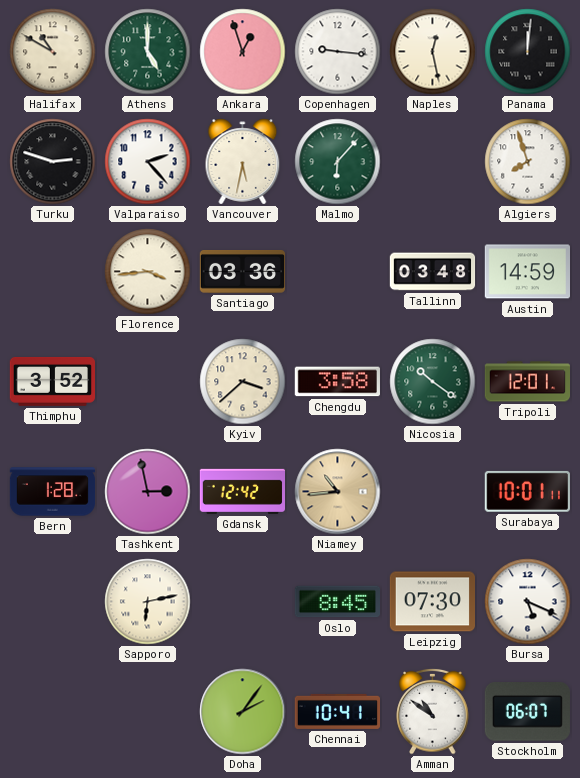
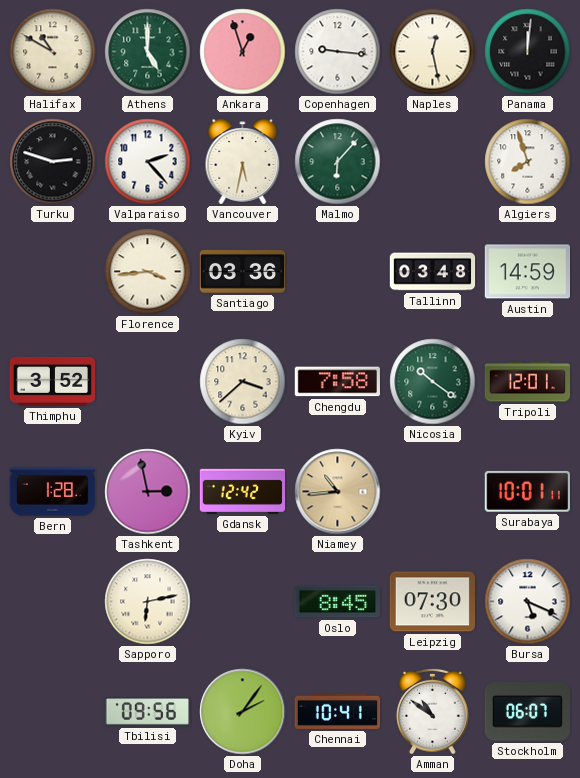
Chengdu: 3:58 -> 7:58
Tbilisi: none -> 09:56
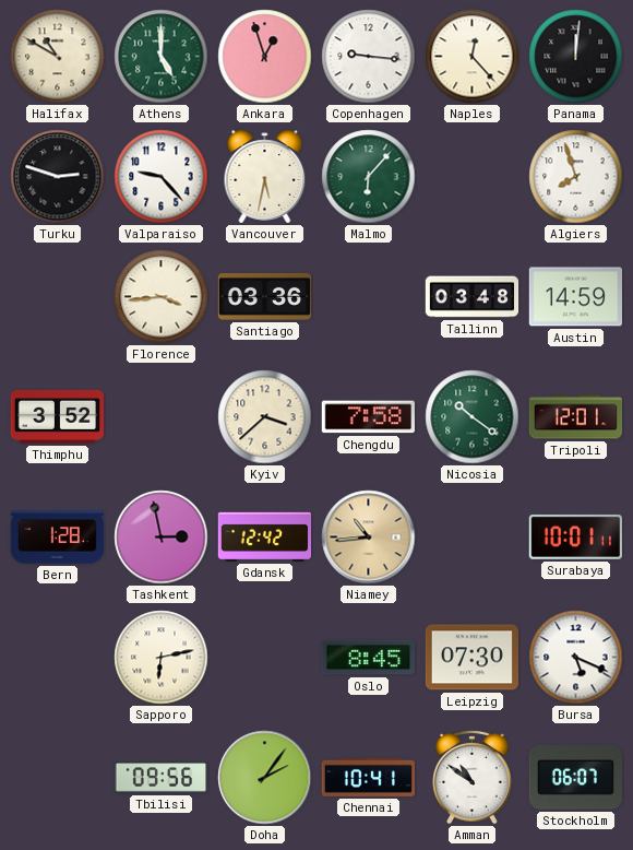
Naples: 12:28 -> 12:23
Valparaiso: 2:23 -> 9:23
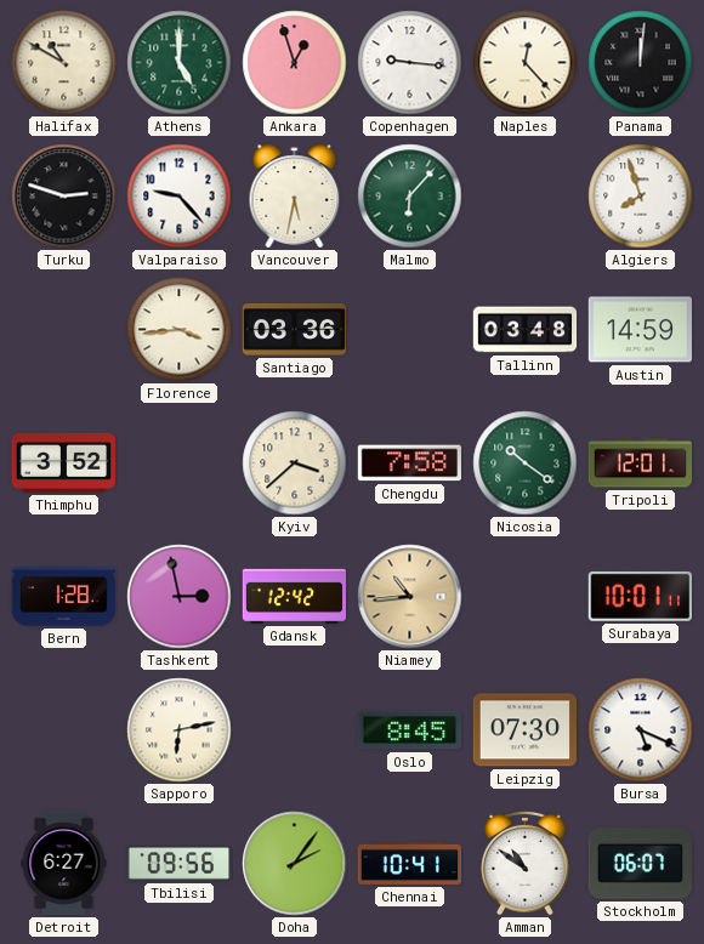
Detroit: none -> 6:27
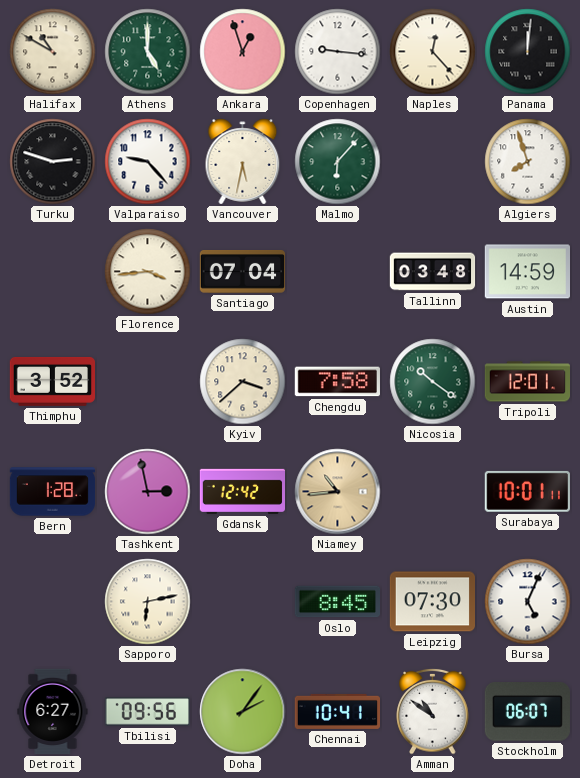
Santiago: 03:36 -> 07:04
Bursa: 5:19 -> 5:04
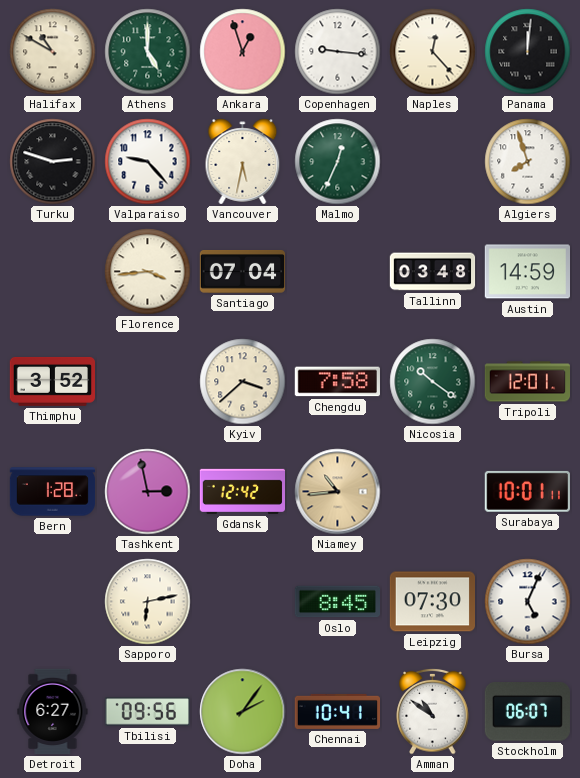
Malmo: 6:07 -> 12:34
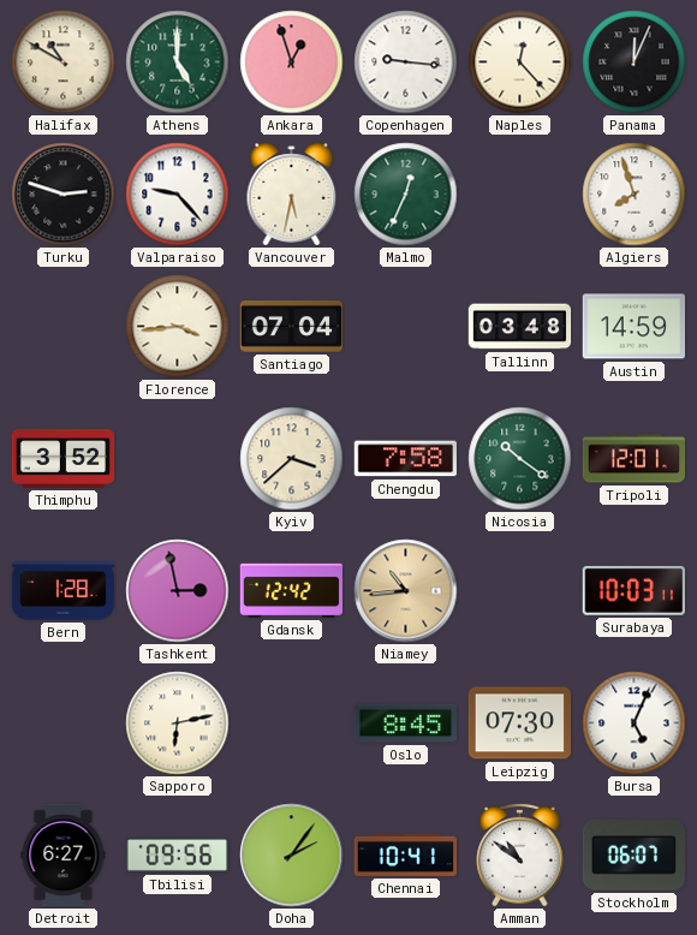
Panama: 12:01 -> 12:04
Surabaya: 10:01 -> 10:03
